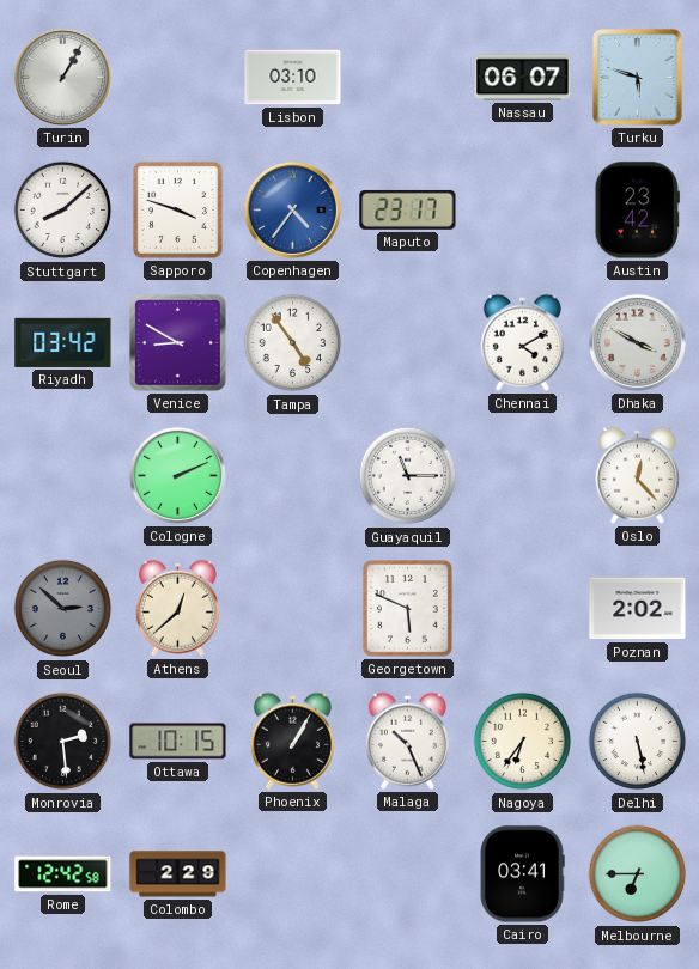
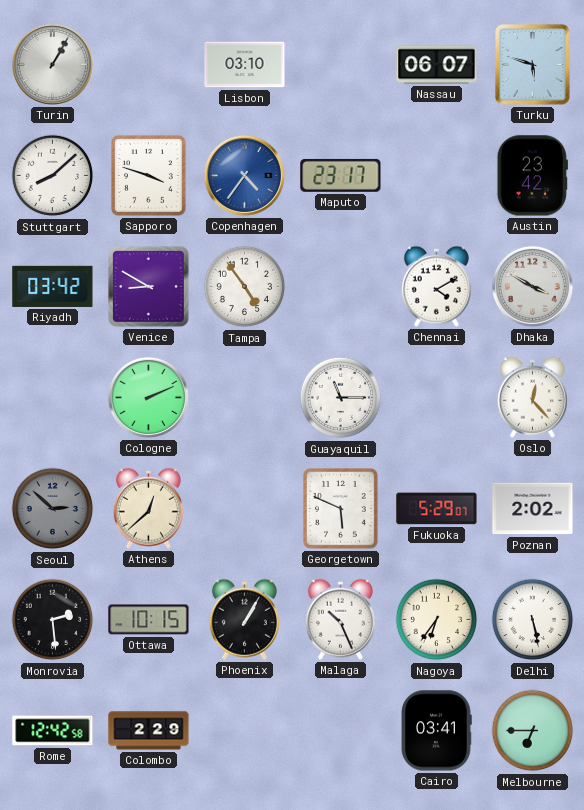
Fukuoka: none -> 5:29
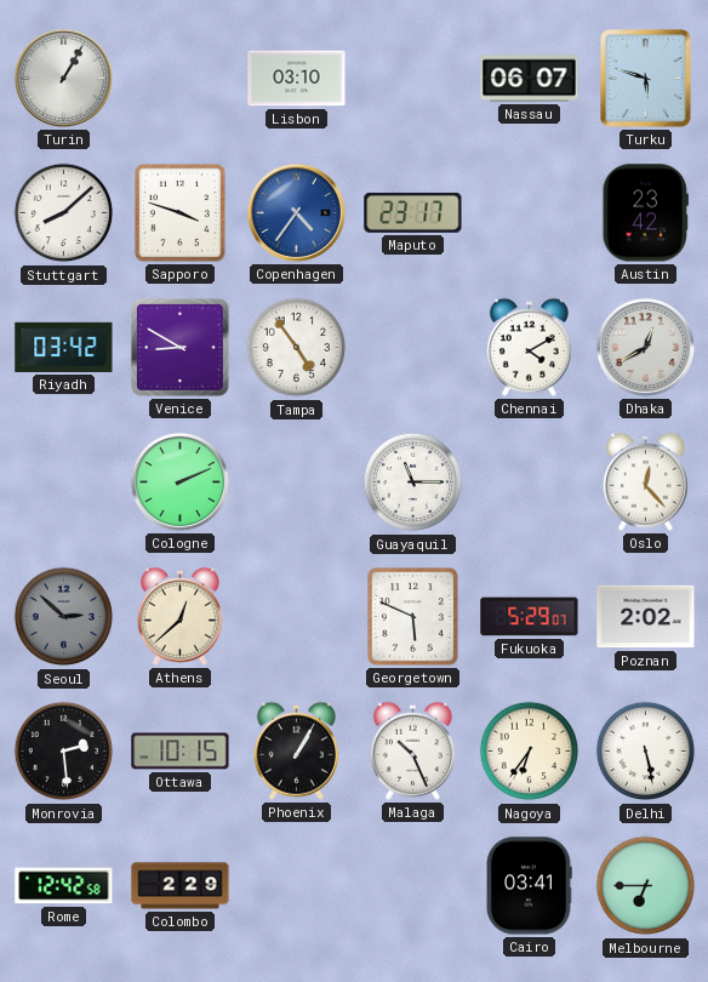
Dhaka: 3:50 -> 12:40
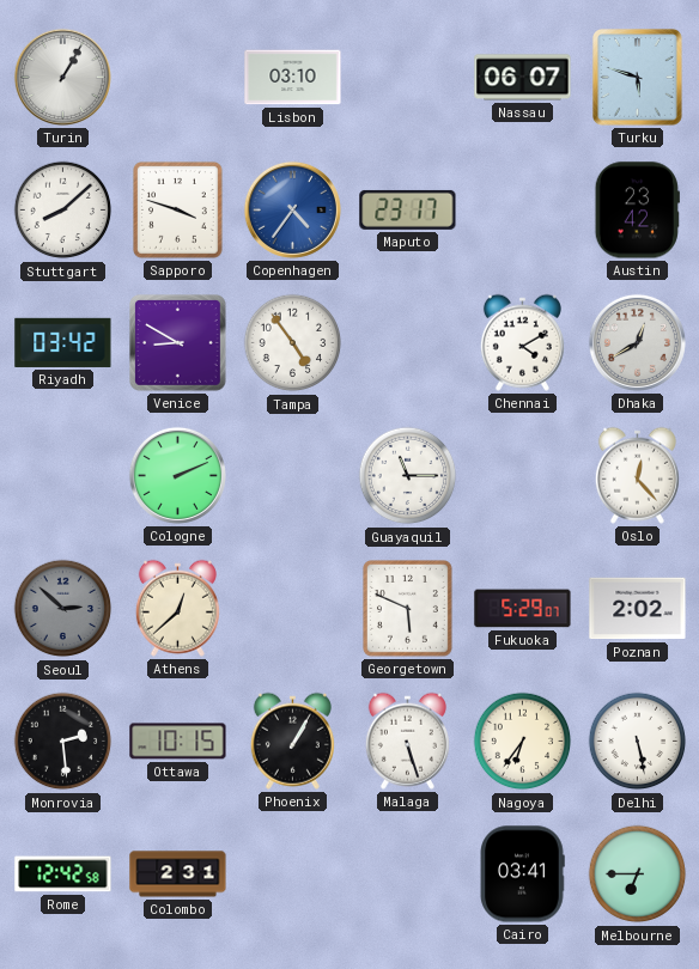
Malaga: 10:26 -> 5:27
Colombo: 2:29 -> 2:31
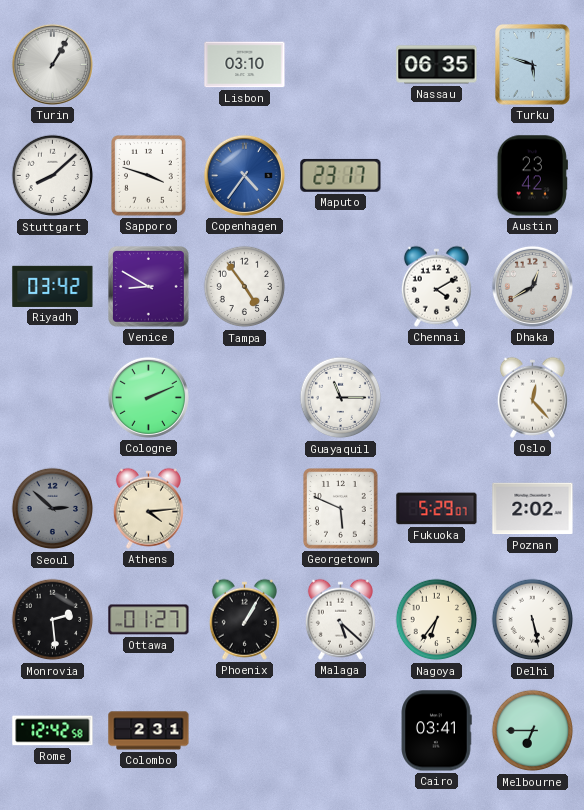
Nassau: 06:07 -> 06:35
Athens: 12:38 -> 4:14
Ottawa: 10:15 -> 01:27
Malaga: 5:27 -> 5:22
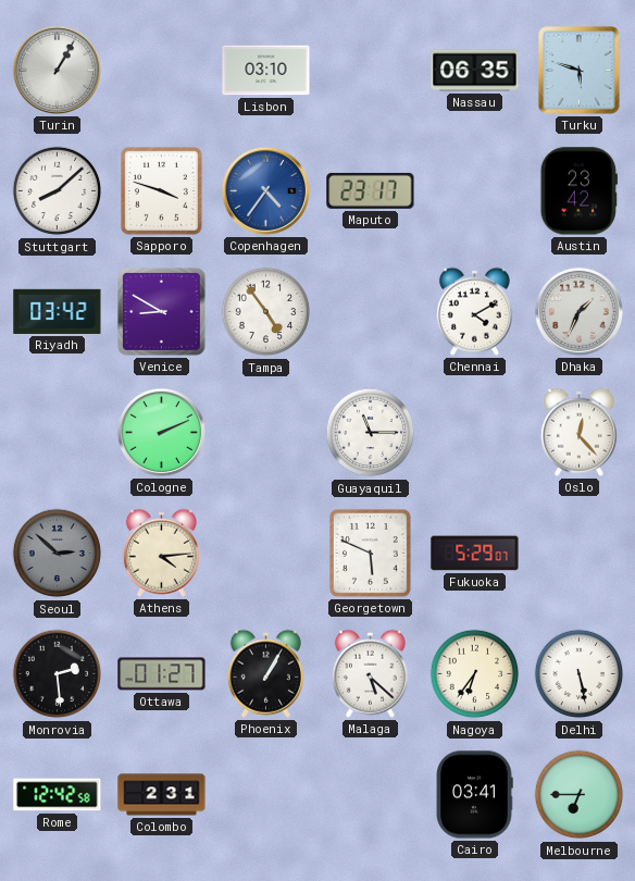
Dhaka: 12:40 -> 1:34
Poznan: 2:02 -> none
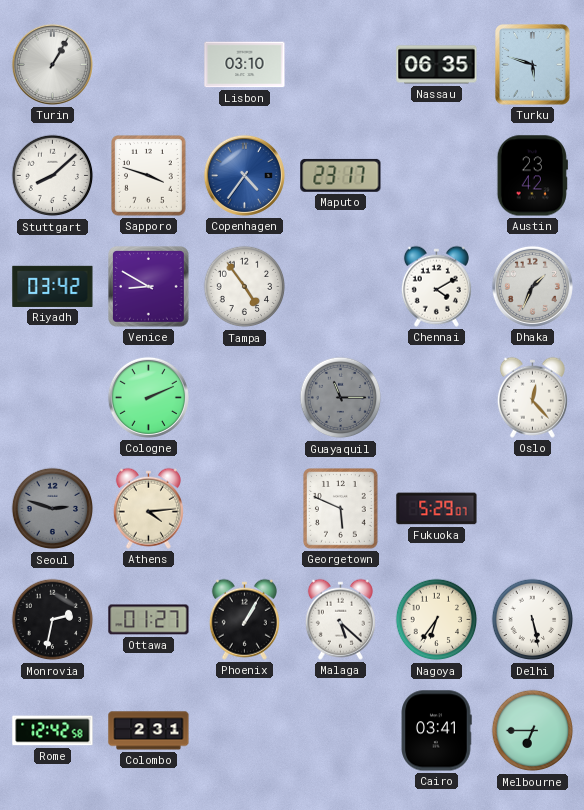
Guayaquil dial: white -> grey
Seoul: 2:52 -> 2:48
Monrovia: 2:29 -> 2:32
